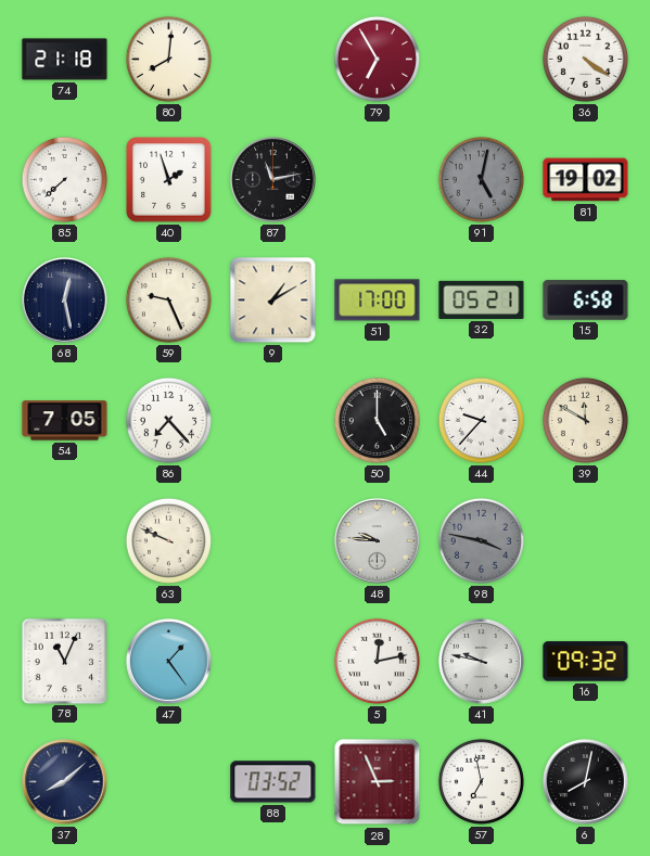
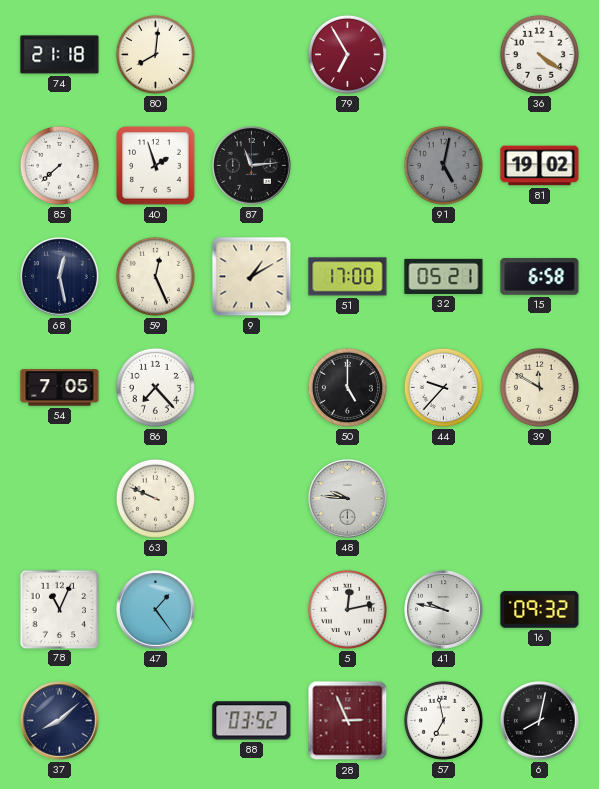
87: 11:13 -> 11:14
59: 9:26 -> 12:26
98: 3:47 -> none
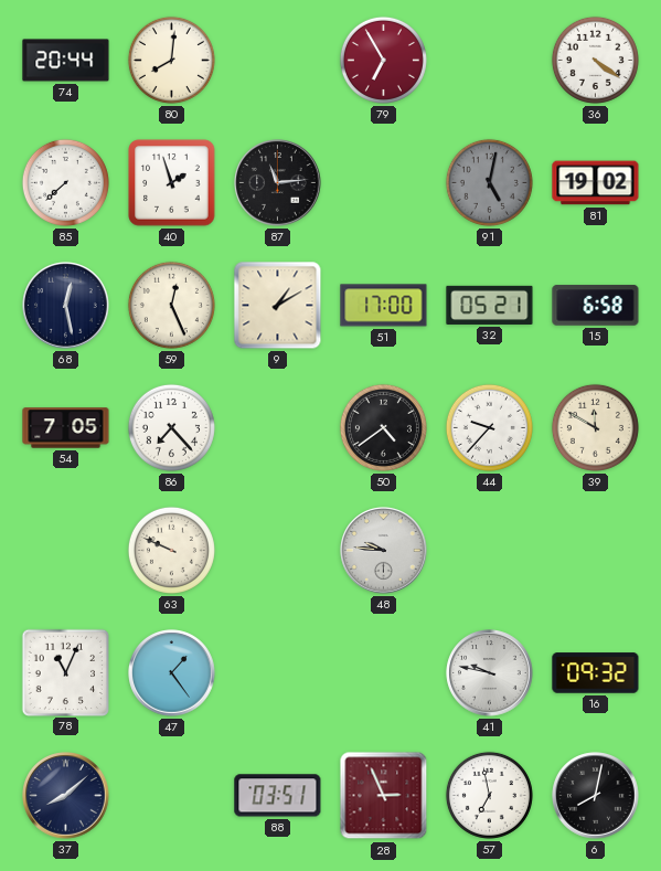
74: 21:18 -> 20:44
50: 5:00 -> 4:39
5: 12:13 -> none
88: 03:52 -> 03:51
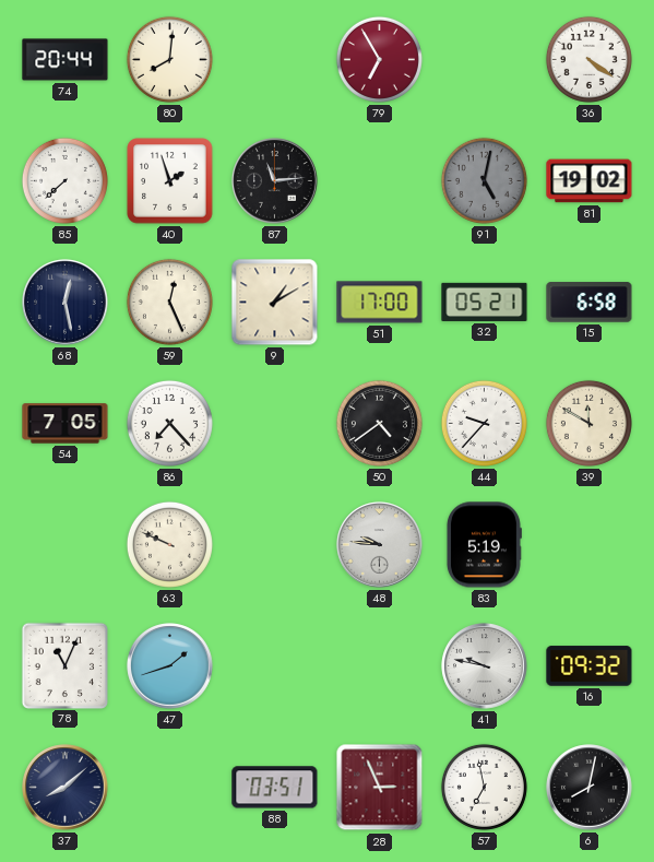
83: none -> 5:19
47: 1:24 -> 1:42
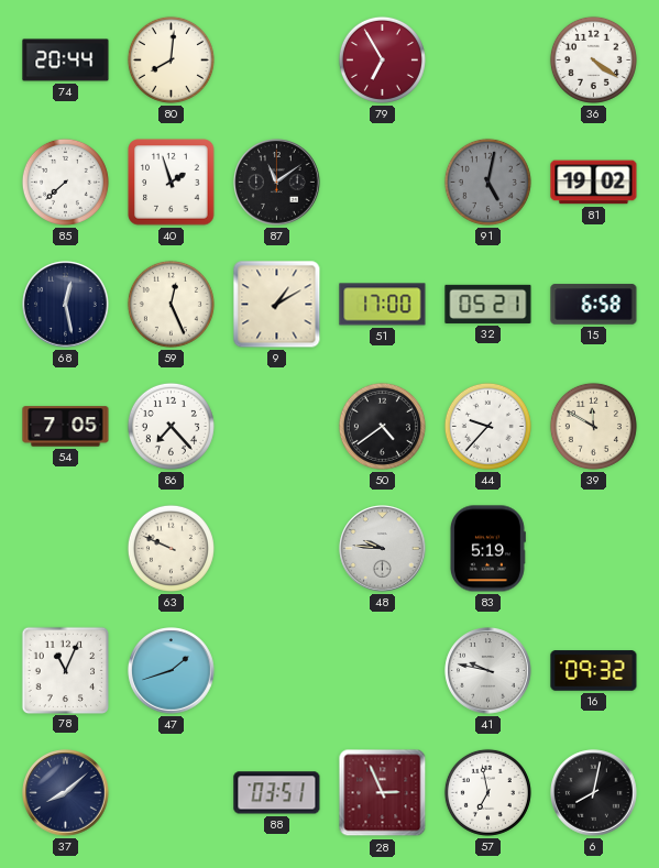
87: 11:14 -> 11:09
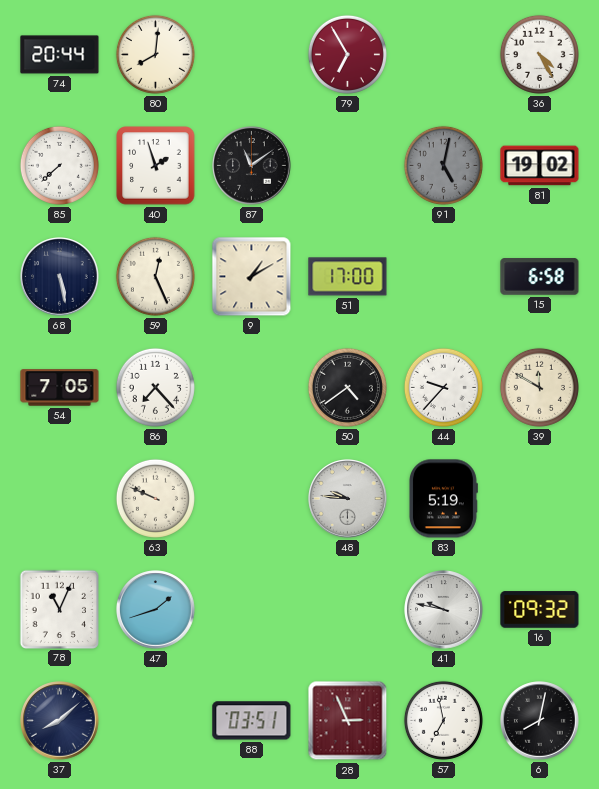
36: 4:21 -> 4:25
68: 12:28 -> 5:28
32: 05:21 -> none
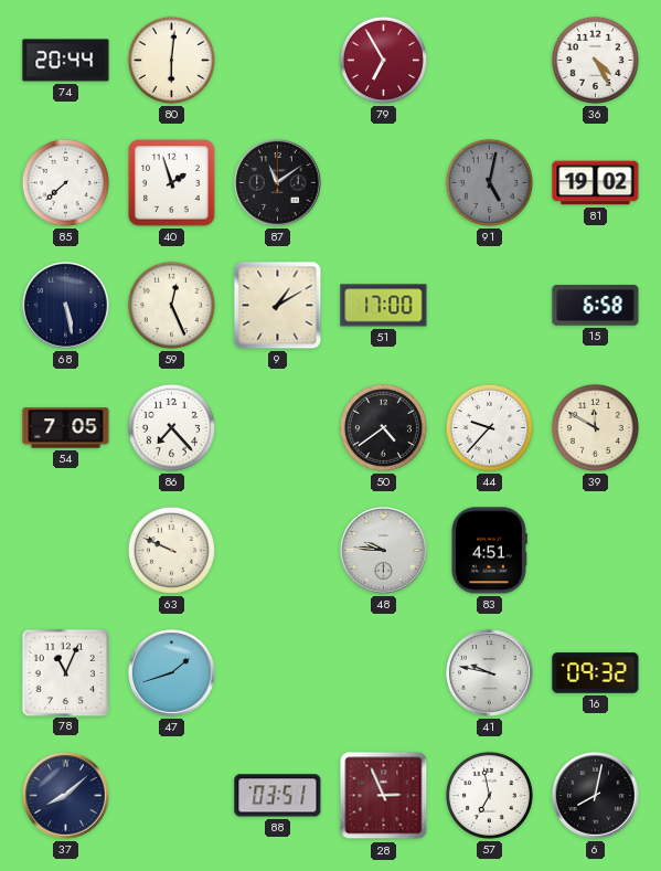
80: 8:01 -> 6:01
83: 5:19 -> 4:51
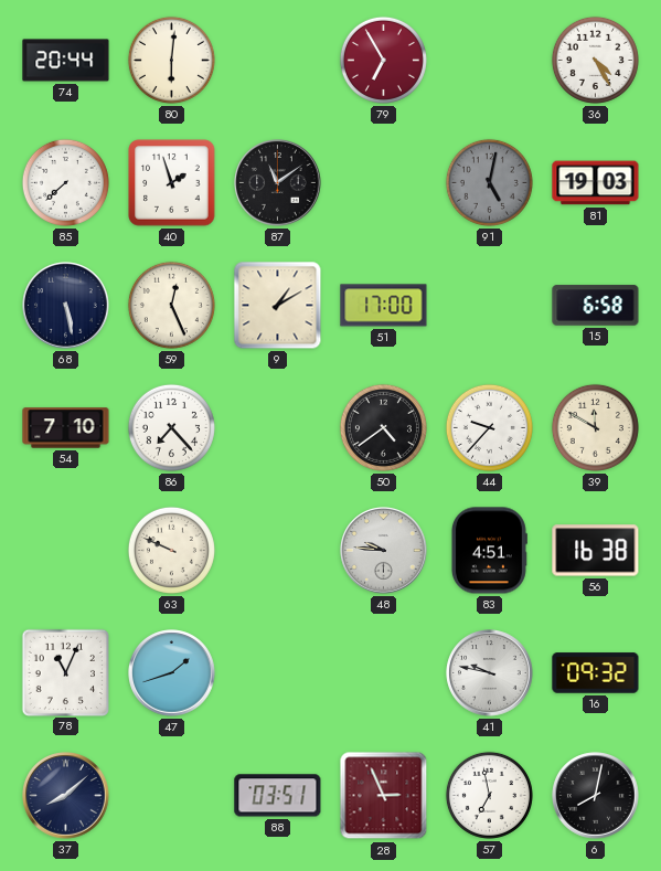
81: 19:02 -> 19:03
54: 7:05 -> 7:10
56: none -> 16:38
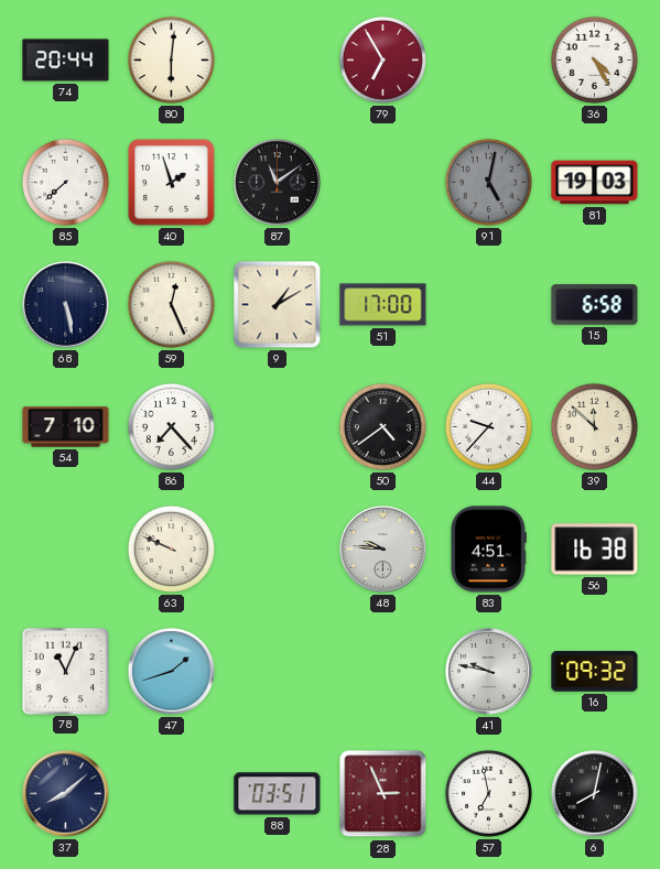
39: 11:50 -> 11:52
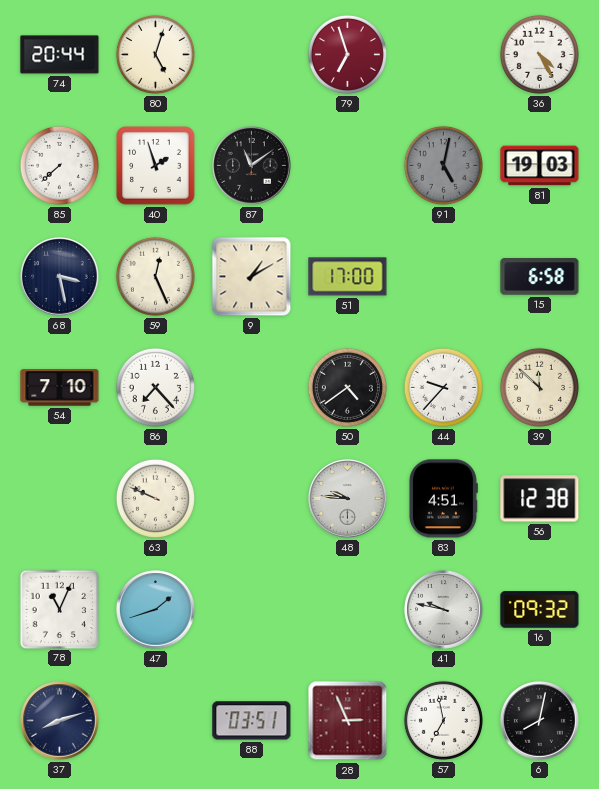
80: 6:01 -> 5:03
79: 6:55 -> 6:57
68: 5:28 -> 3:28
56: 16:38 -> 12:38
37: 8:08 -> 8:12
